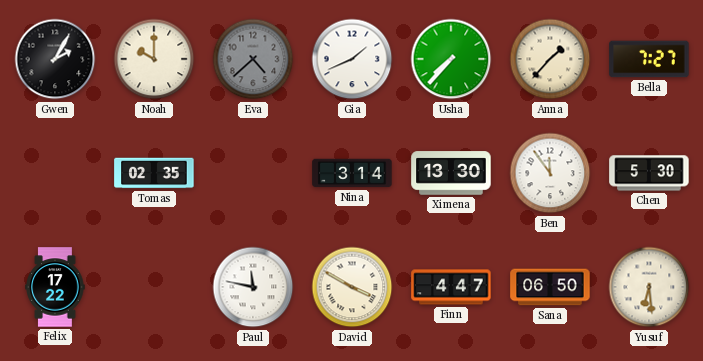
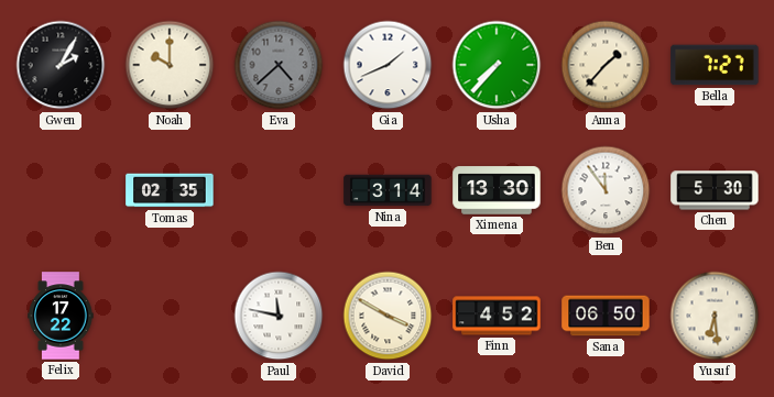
Finn: 4:47 -> 4:52
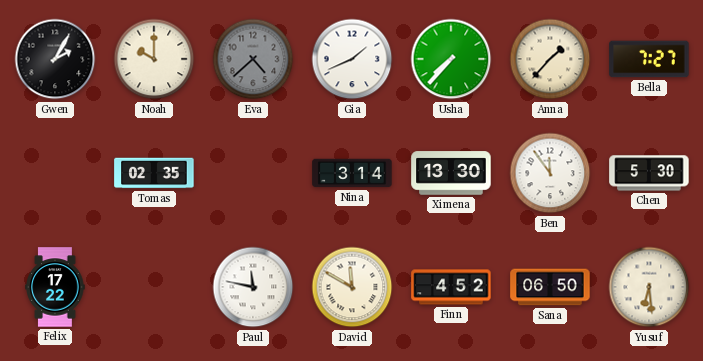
David: 3:50 -> 11:50
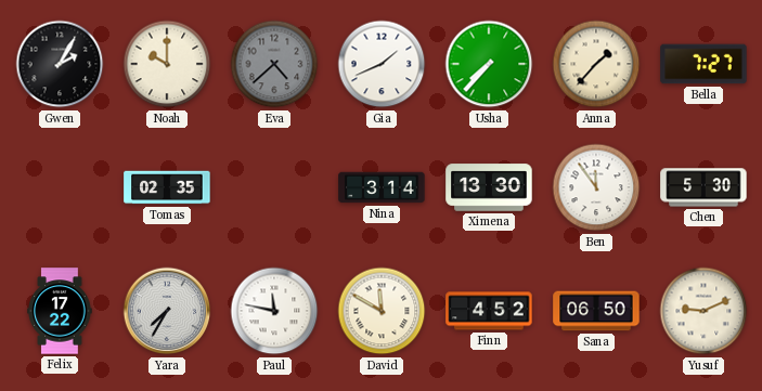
Yara: none -> 7:35
Yusuf: 6:29 -> 9:11
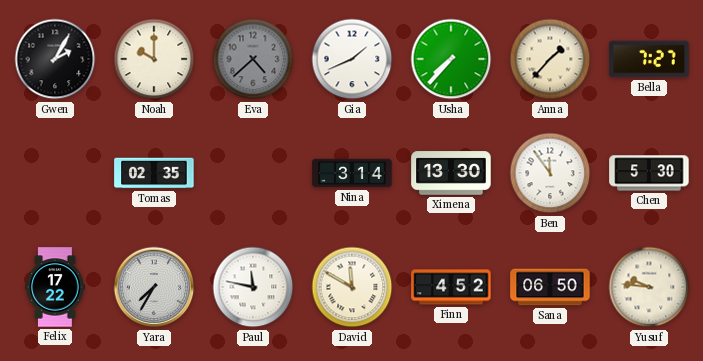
Yusuf: 9:11 -> 9:46
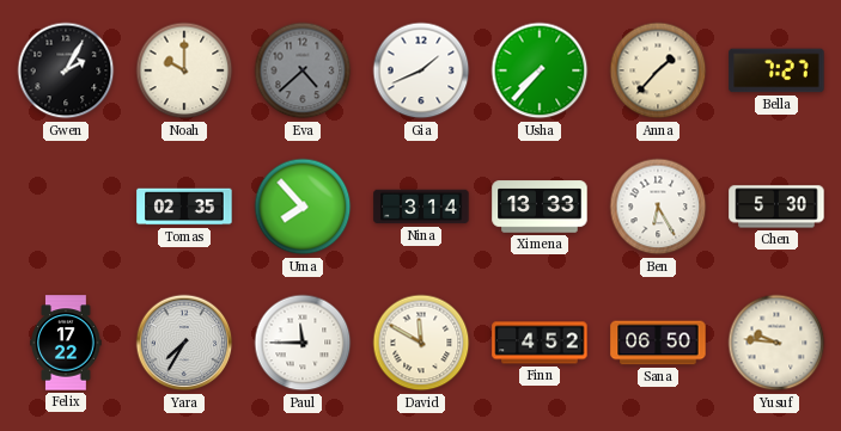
Uma: none -> 7:53
Ximena: 13:30 -> 13:33
Ben: 11:54 -> 6:25
Paul: 11:47 -> 11:45
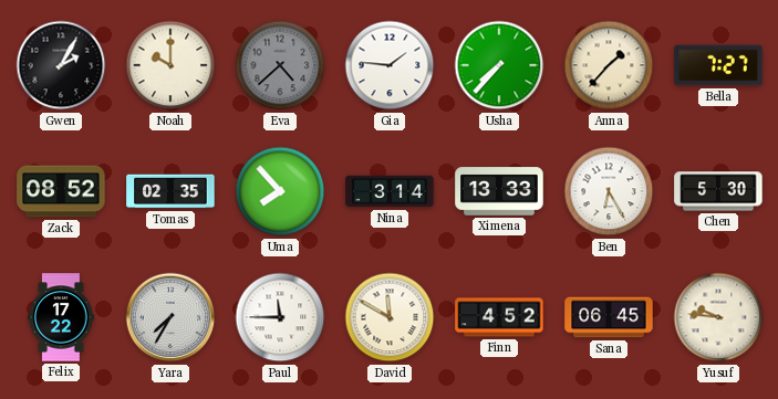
Gia: 1:41 -> 1:46
Zack: none -> 08:52
Sana: 06:50 -> 06:45
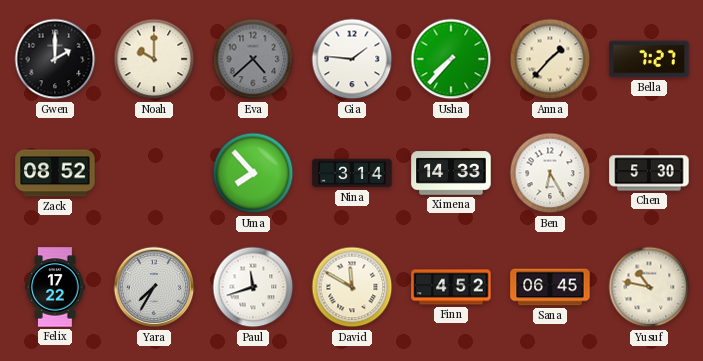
Gwen: 2:05 -> 2:00
Tomas: 02:35 -> none
Ximena: 13:33 -> 14:33
Paul: 11:45 -> 11:42
Yusuf: 9:46 -> 10:47
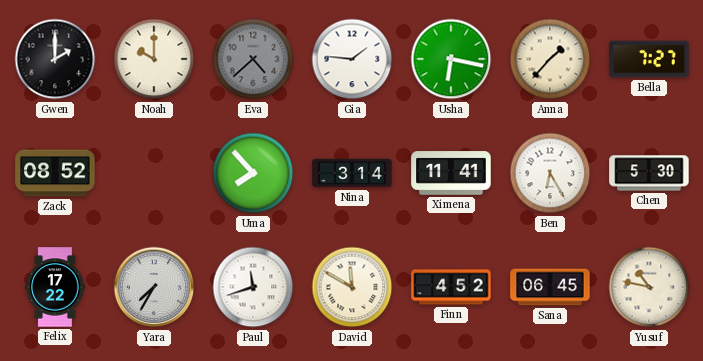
Usha: 7:37 -> 6:17
Ximena: 14:33 -> 11:41
